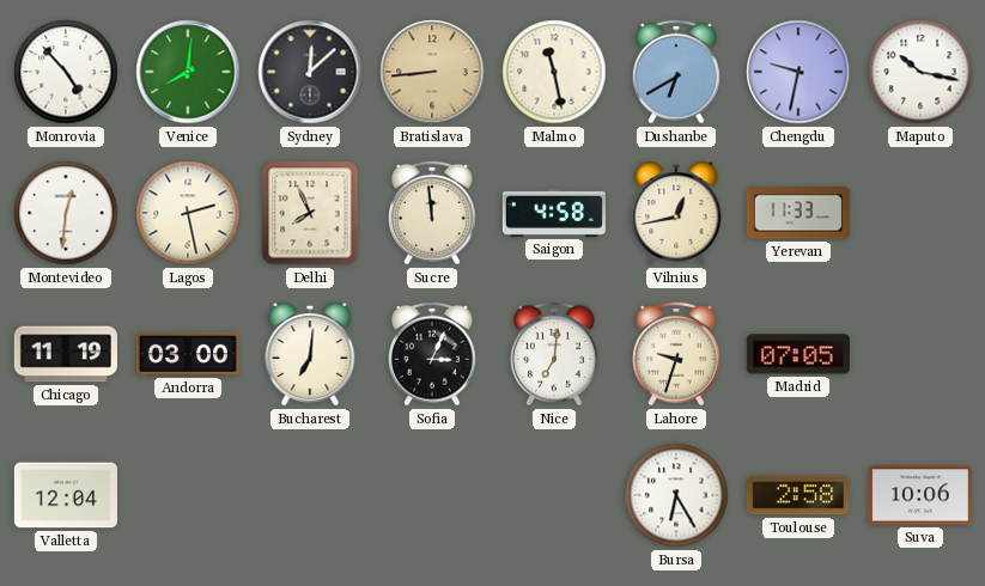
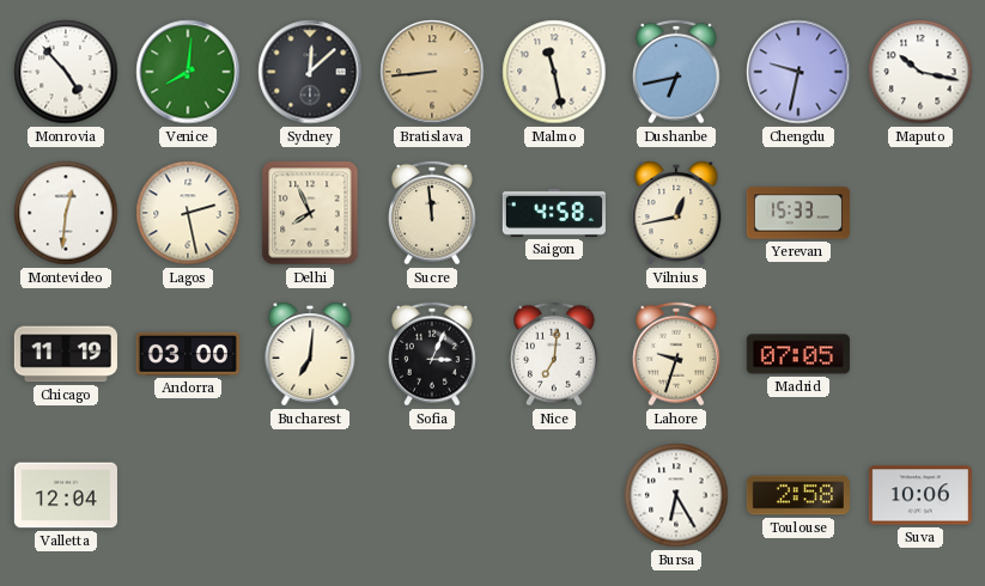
Dushanbe: 6:40 -> 6:43
Yerevan: 11:33 -> 15:33
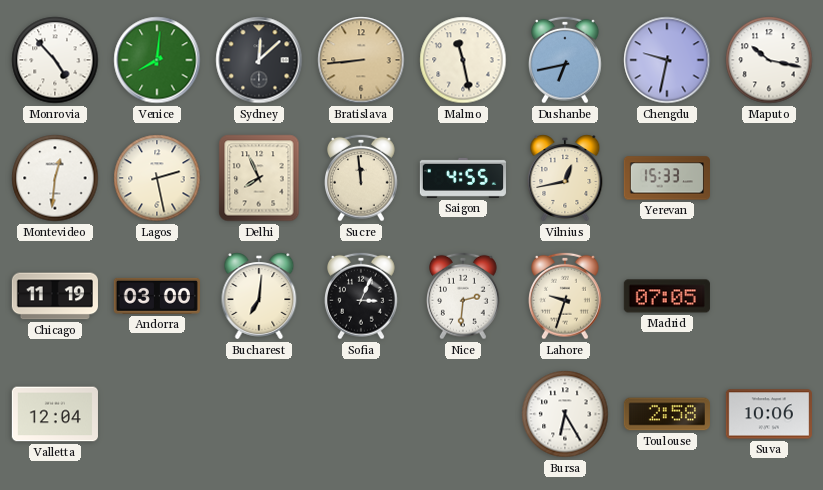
Saigon: 4:58 -> 4:55
Nice: 7:01 -> 2:31
